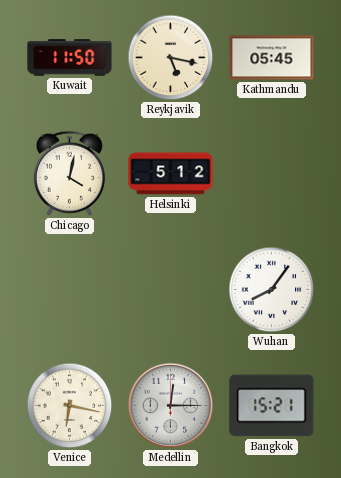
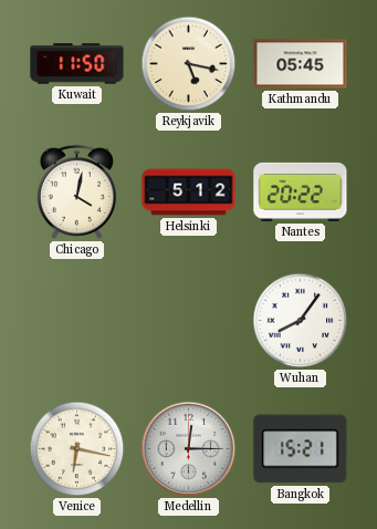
Nantes: none -> 20:22
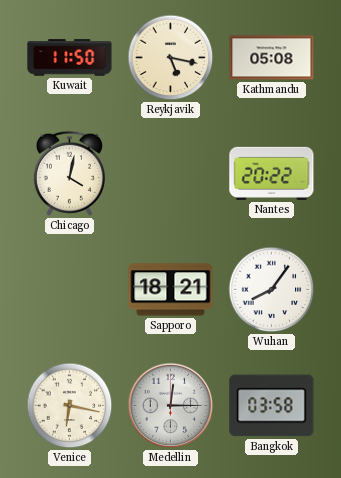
Kathmandu: 05:45 -> 05:08
Helsinki: 5:12 -> none
Sapporo: none -> 18:21
Bangkok: 15:21 -> 03:58
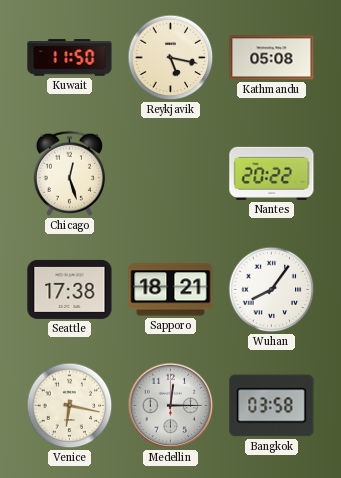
Chicago: 4:02 -> 12:27
Seattle: none -> 17:38
